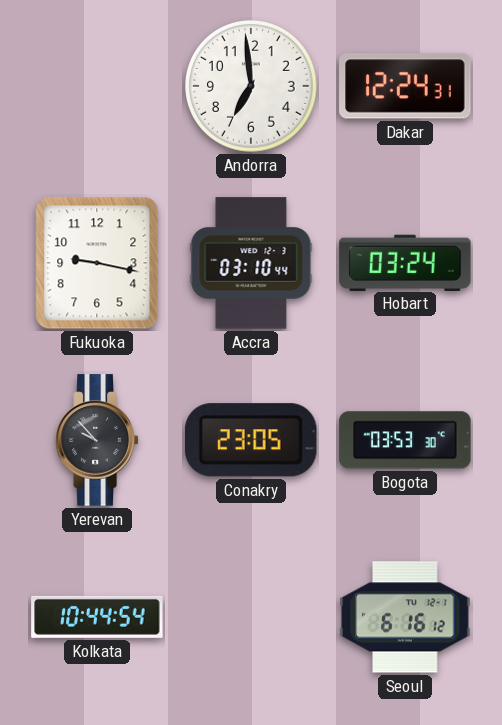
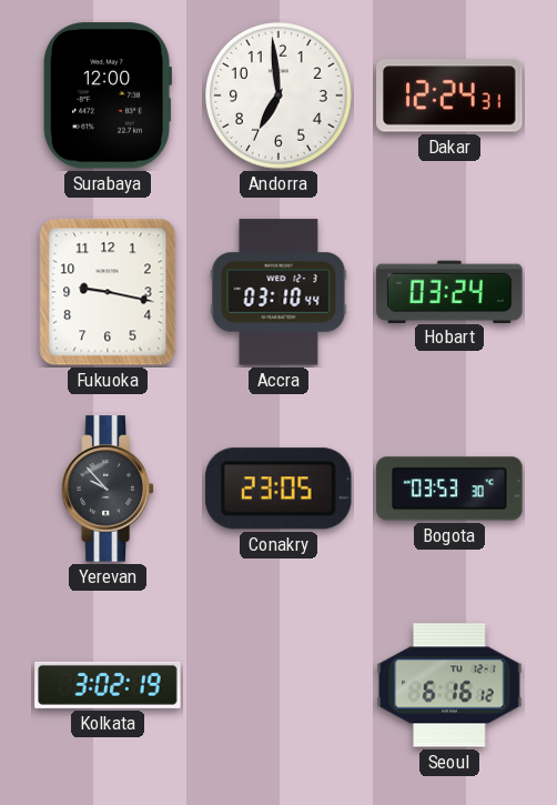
Surabaya: none -> 12:00
Kolkata: 10:44 -> 3:02
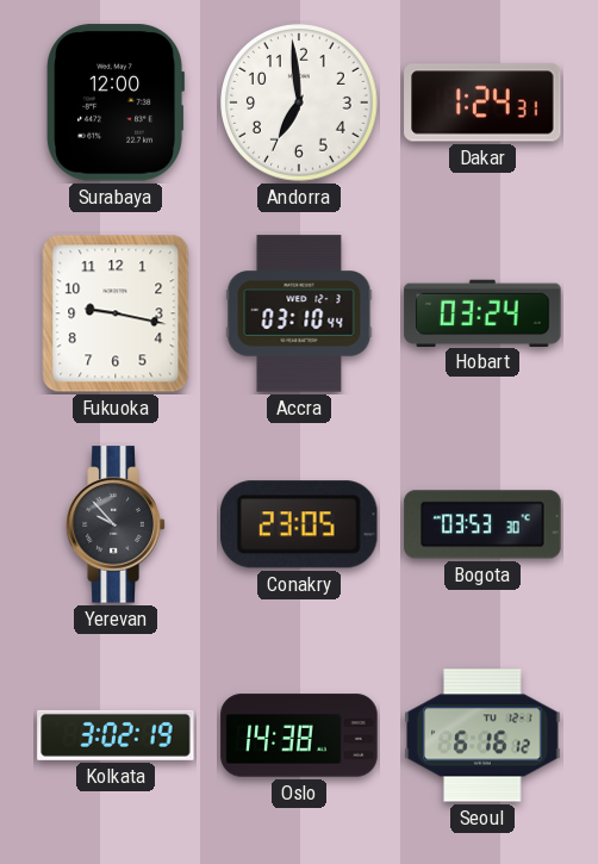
Dakar: 12:24 -> 1:24
Oslo: none -> 14:38
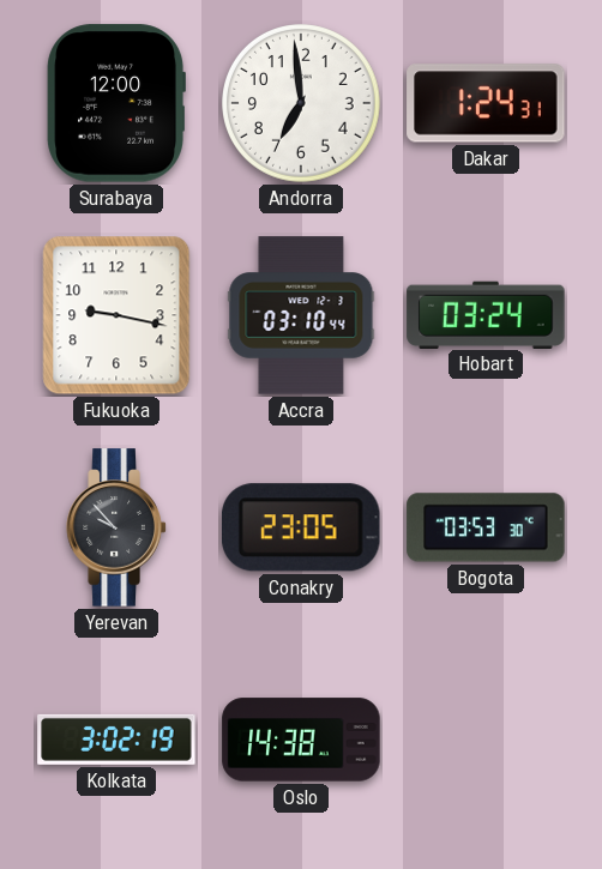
Seoul: 6:16 -> none
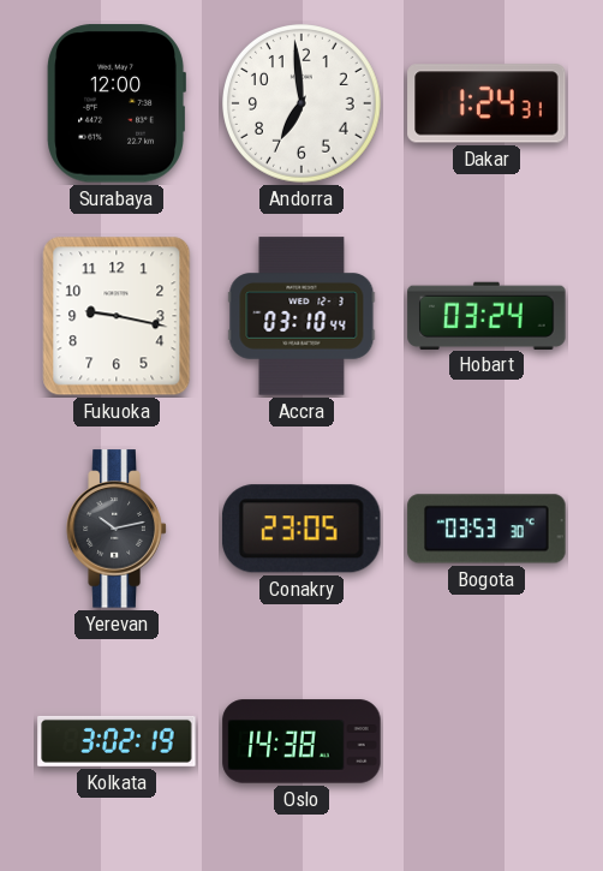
Yerevan: 9:53 -> 10:13
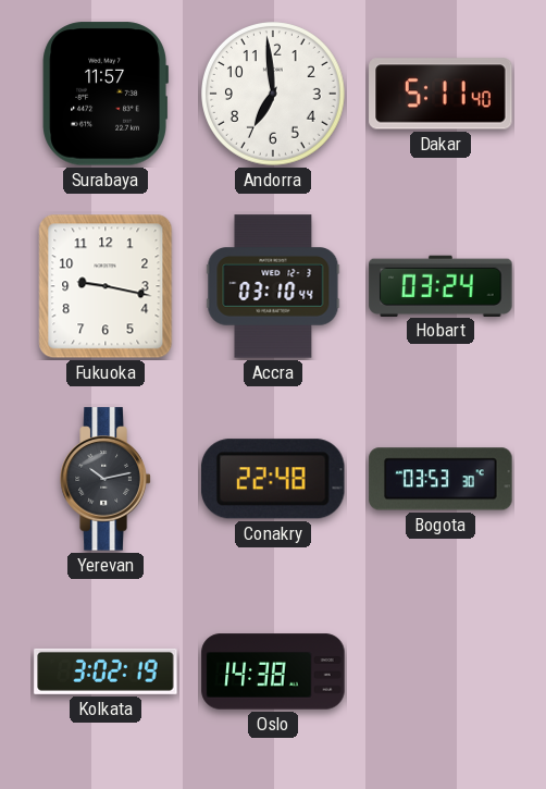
Surabaya: 12:00 -> 11:57
Dakar: 1:24 -> 5:11
Conakry: 23:05 -> 22:48
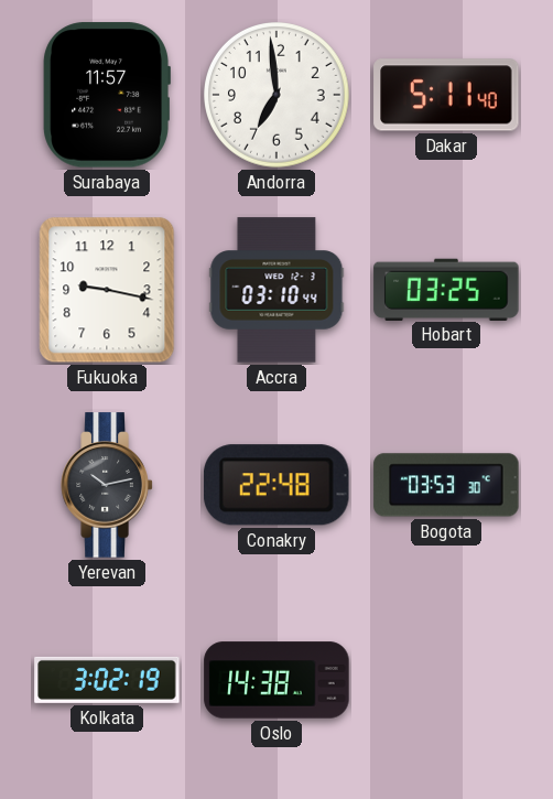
Hobart: 03:24 -> 03:25
